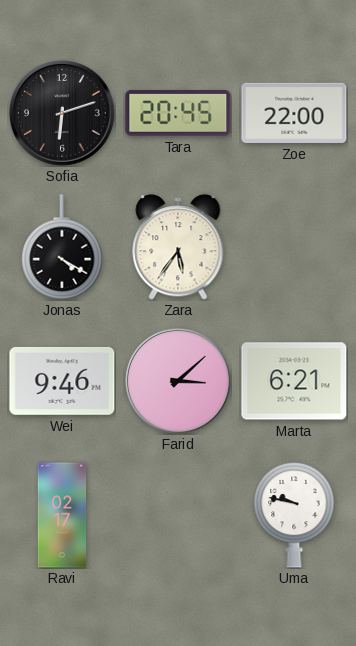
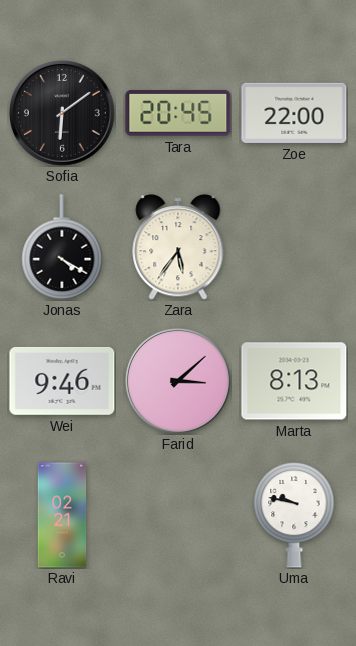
Sofia: 6:12 -> 6:09
Marta: 6:21 -> 8:13
Ravi: 02:17 -> 02:21
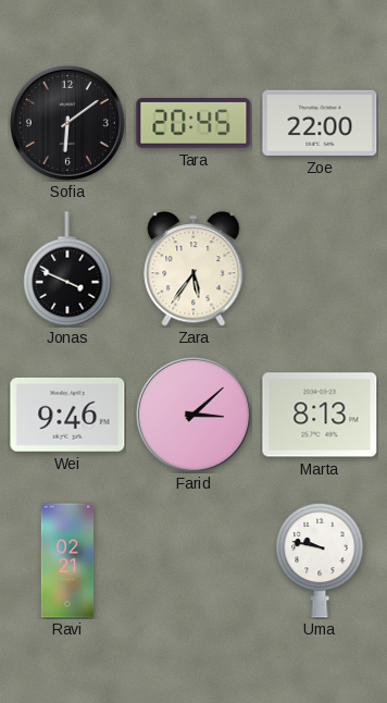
Jonas: 4:20 -> 3:49
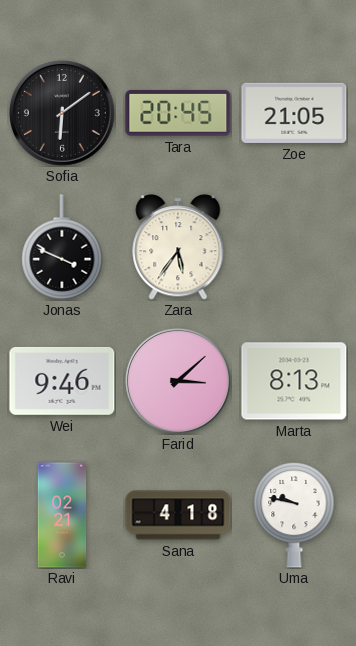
Zoe: 22:00 -> 21:05
Sana: none -> 4:18
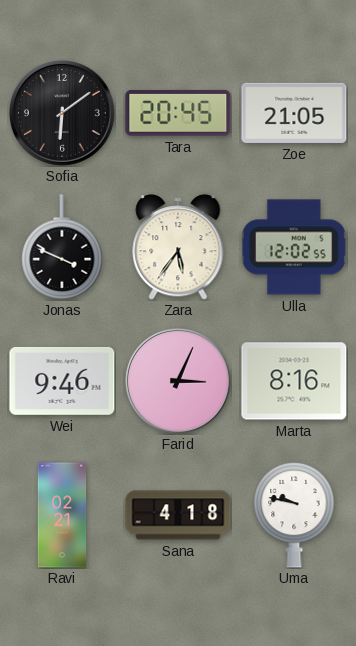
Ulla: none -> 12:02
Farid: 3:08 -> 3:04
Marta: 8:13 -> 8:16
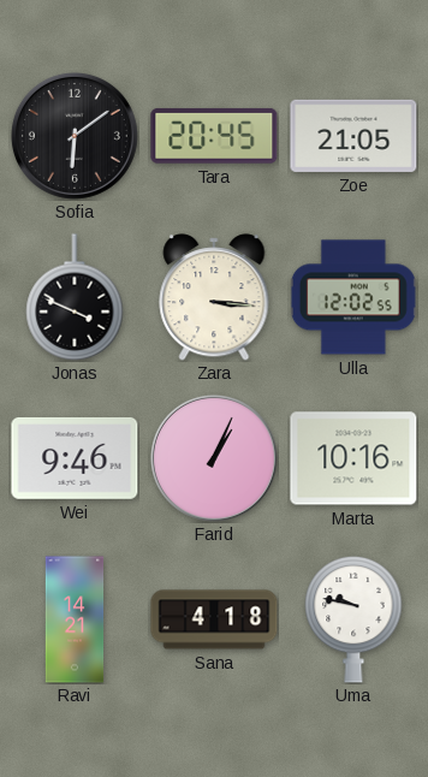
Zara: 5:36 -> 3:16
Farid: 3:04 -> 1:04
Marta: 8:16 -> 10:16
Ravi: 02:21 -> 14:21
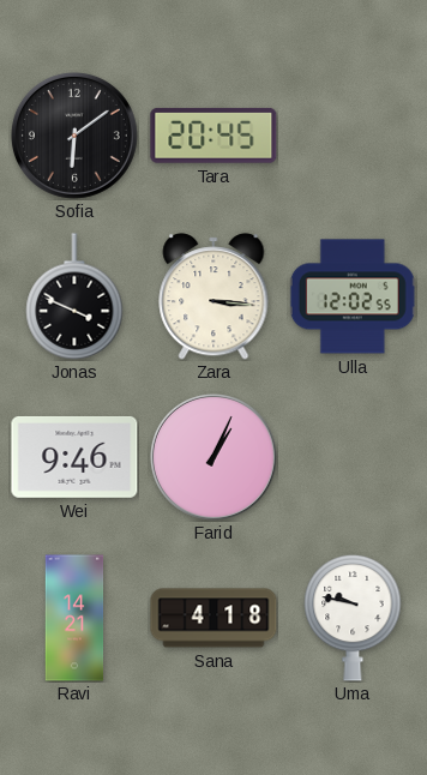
Zoe: 21:05 -> none
Marta: 10:16 -> none
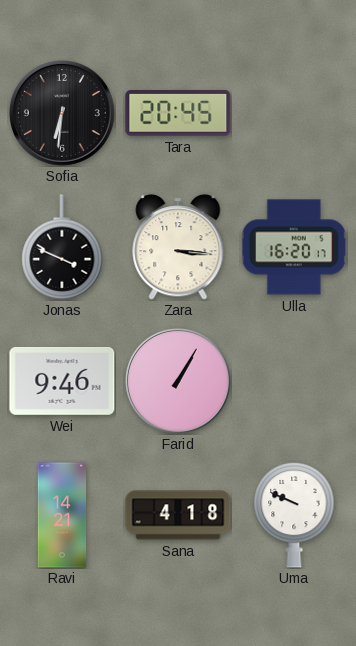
Sofia: 6:09 -> 6:31
Ulla: 12:02 -> 16:20
Farid: 1:04 -> 1:05
Uma: 9:47 -> 9:49
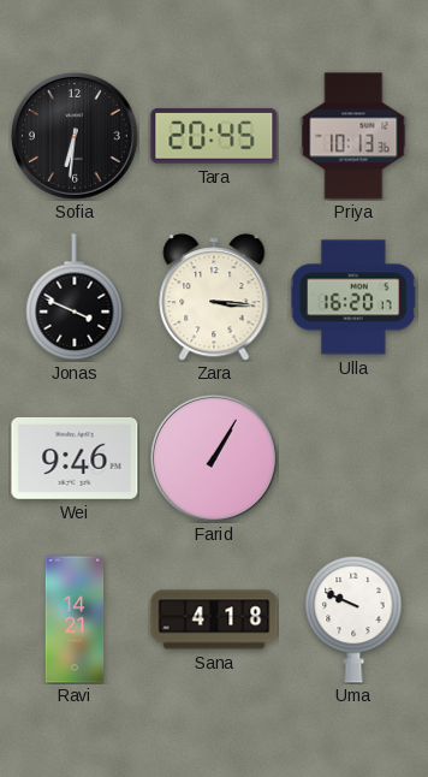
Priya: none -> 10:13
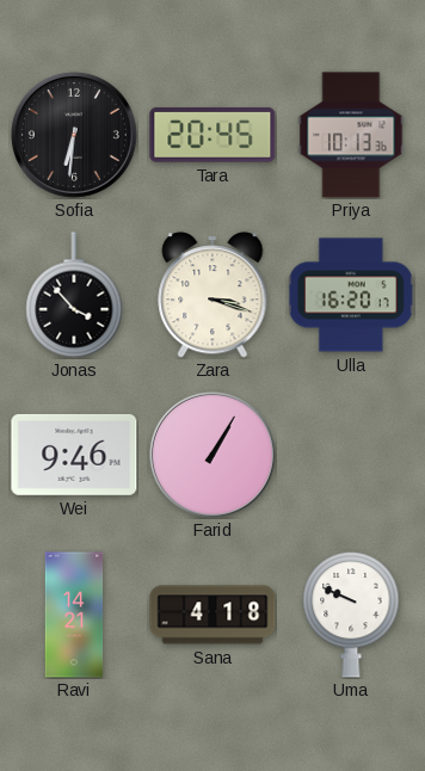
Jonas: 3:49 -> 3:53
Zara: 3:16 -> 3:18
